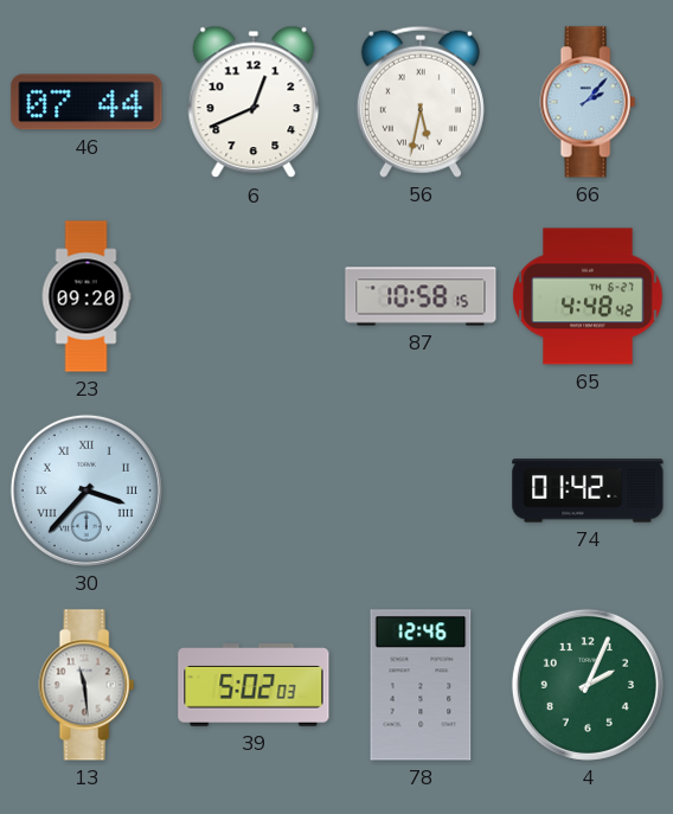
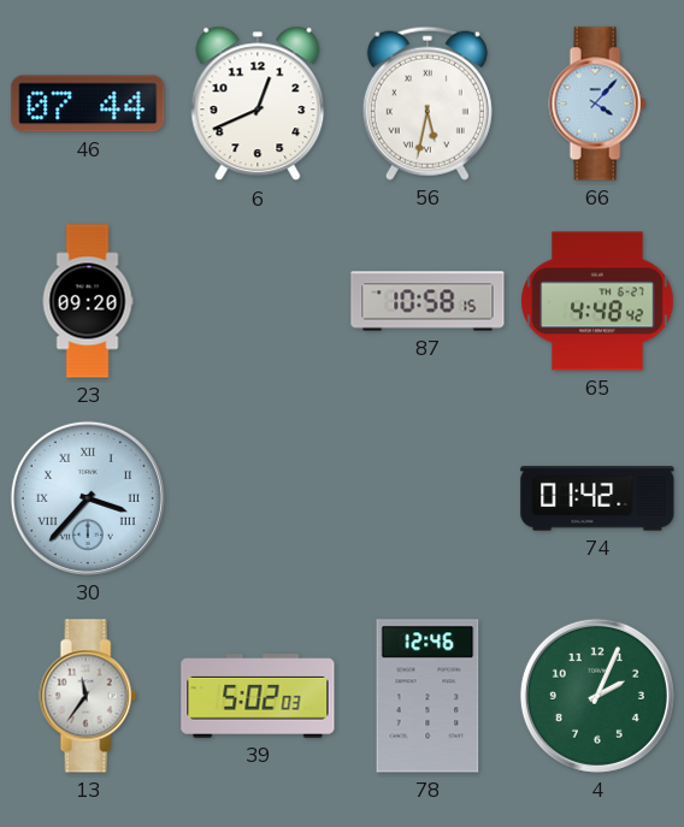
66: 2:07 -> 4:07
13: 11:29 -> 11:36
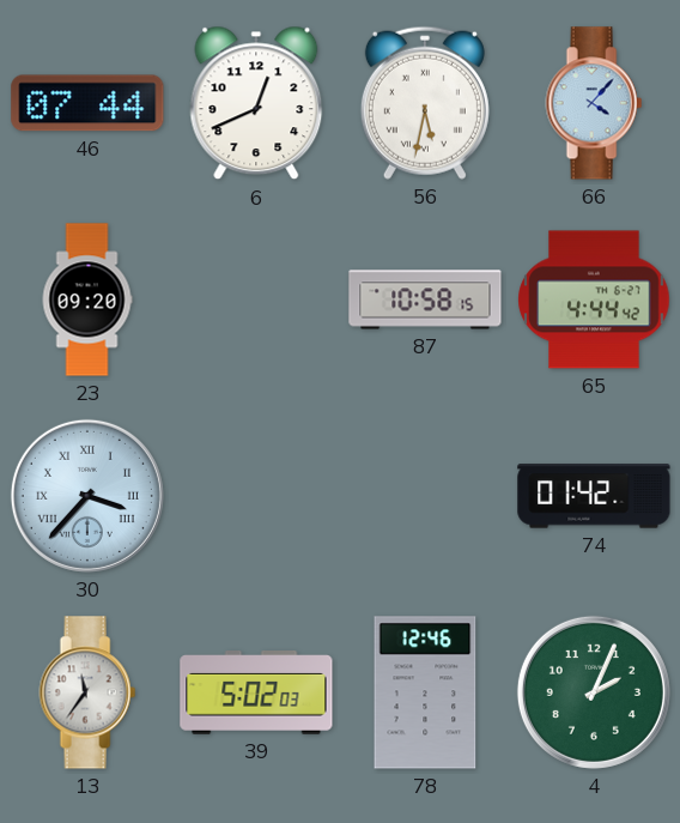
65: 4:48 -> 4:44
